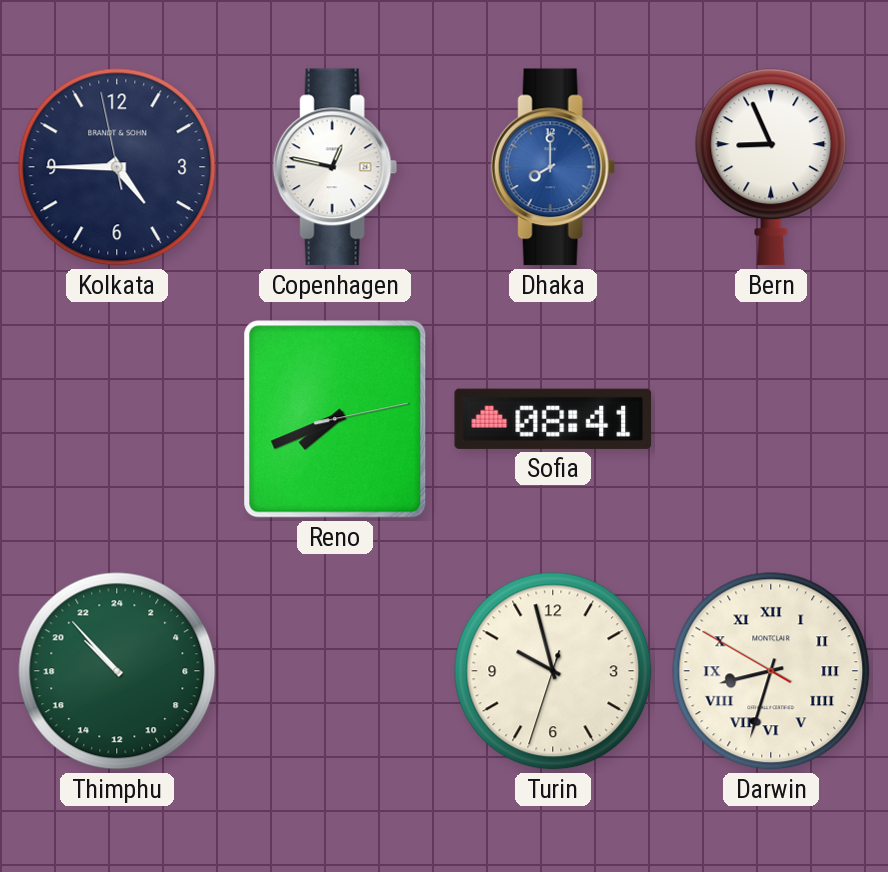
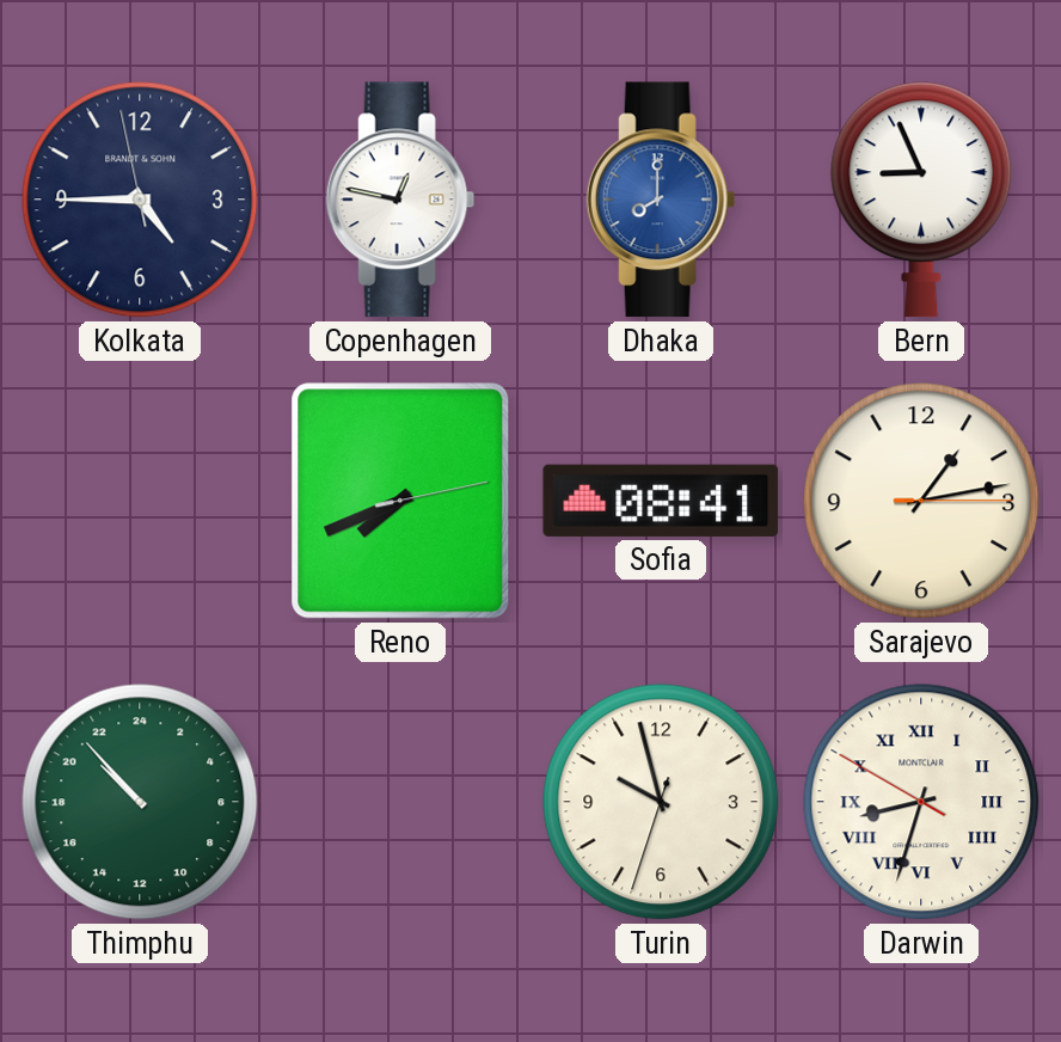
Sarajevo: none -> 1:13
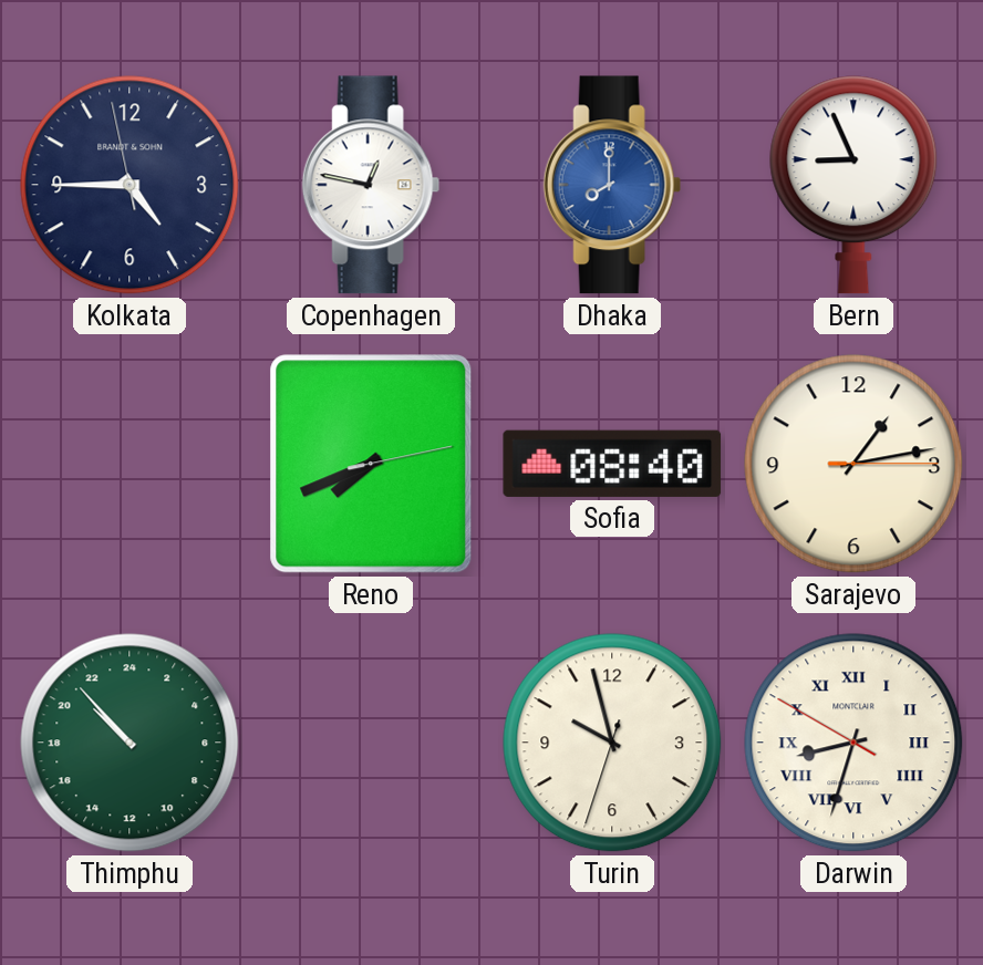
Sofia: 08:41 -> 08:40
